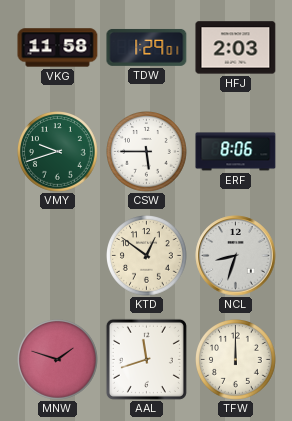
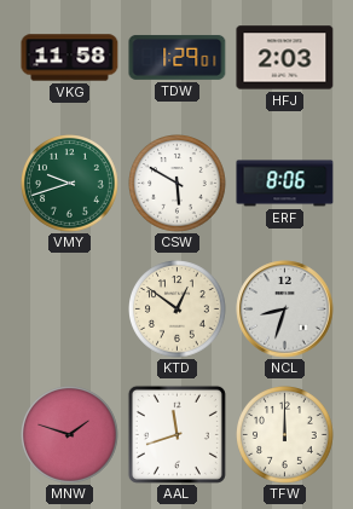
CSW: 5:45 -> 5:50
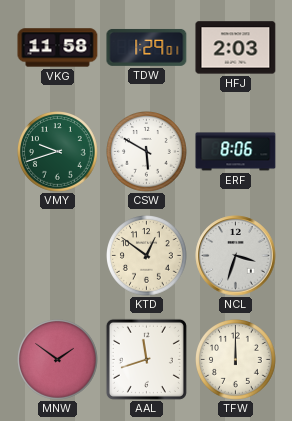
NCL: 8:33 -> 3:33
MNW: 1:48 -> 1:51
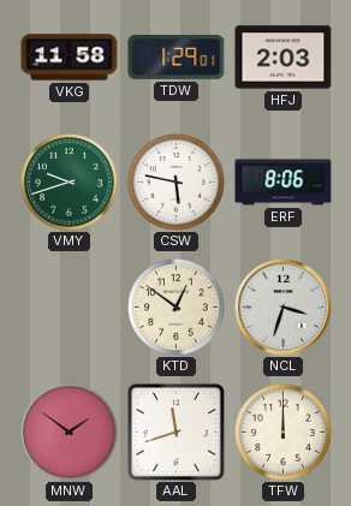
CSW: 5:50 -> 5:47
